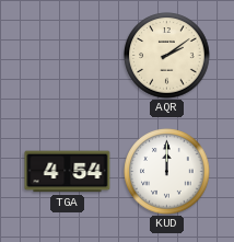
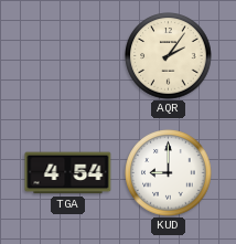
AQR: 2:09 -> 2:06
KUD: 12:00 -> 9:00
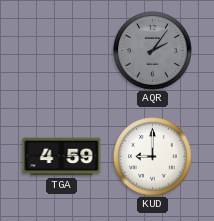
AQR dial: cream -> grey
TGA: 4:54 -> 4:59
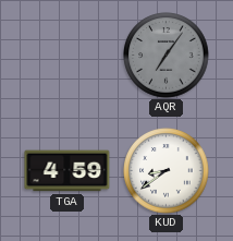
AQR: 2:06 -> 7:06
KUD: 9:00 -> 8:39
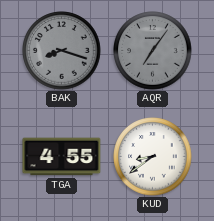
BAK: none -> 8:18
TGA: 4:59 -> 4:55
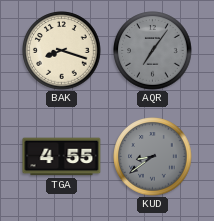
BAK dial: grey -> cream
KUD dial: white -> grey
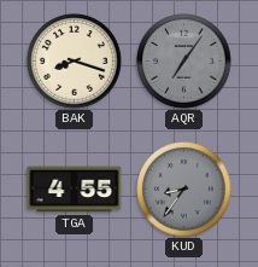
KUD: 8:39 -> 8:36
